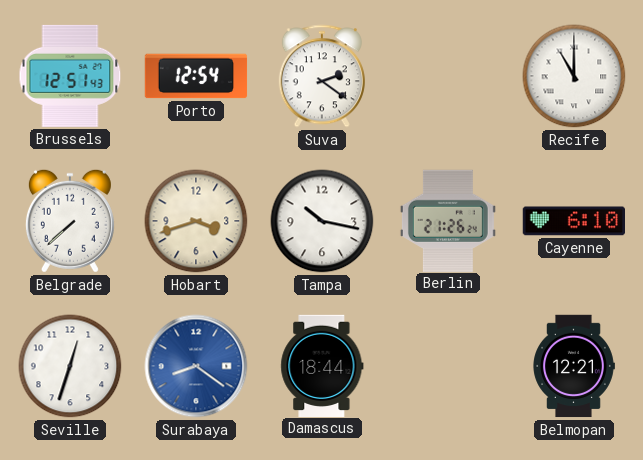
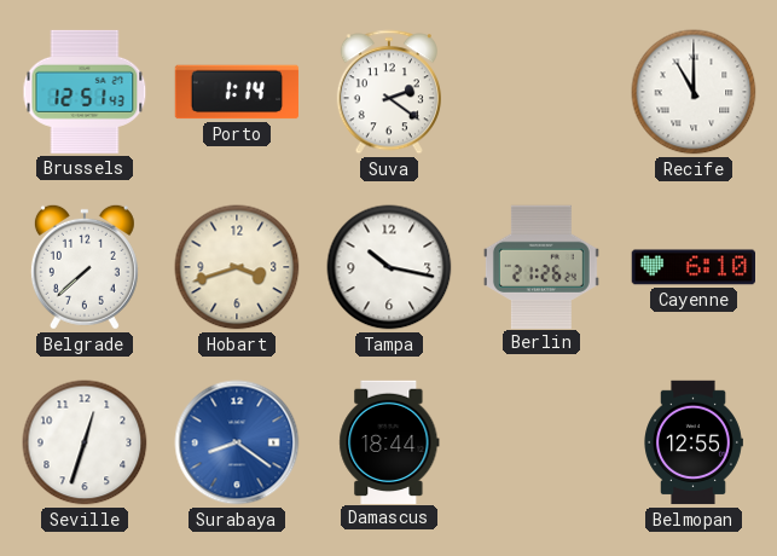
Porto: 12:54 -> 1:14
Belmopan: 12:21 -> 12:55
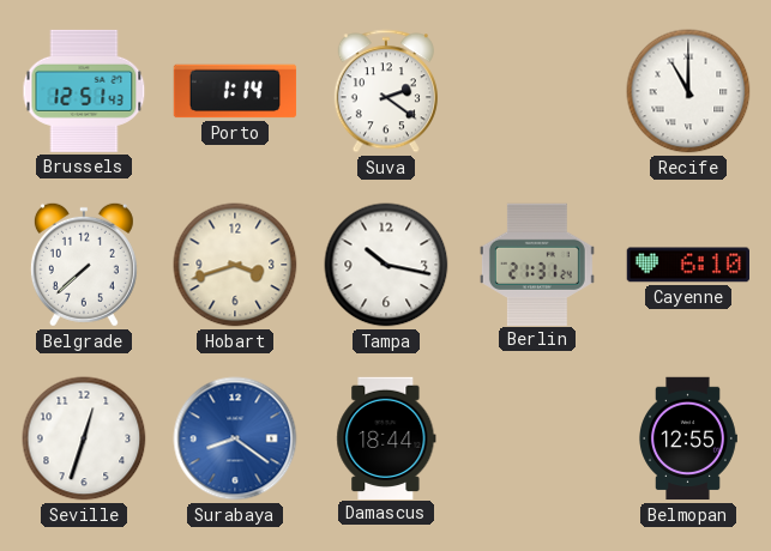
Berlin: 21:26 -> 21:31
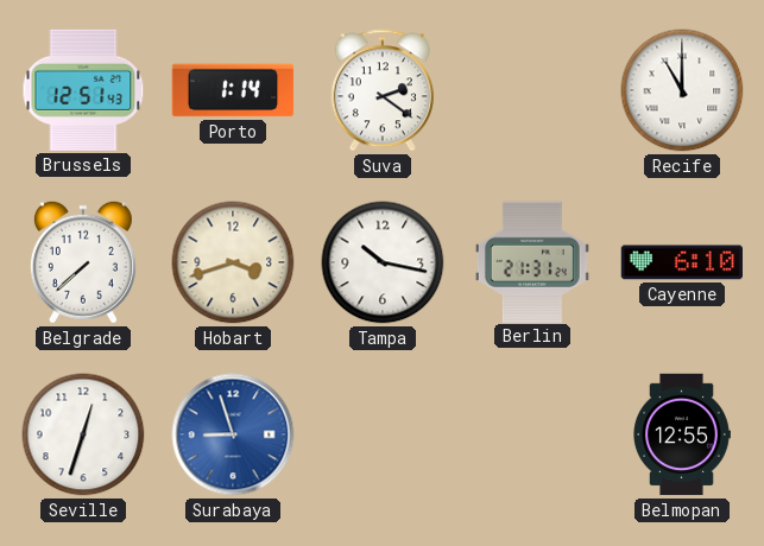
Surabaya: 8:21 -> 8:57
Damascus: 18:44 -> none
